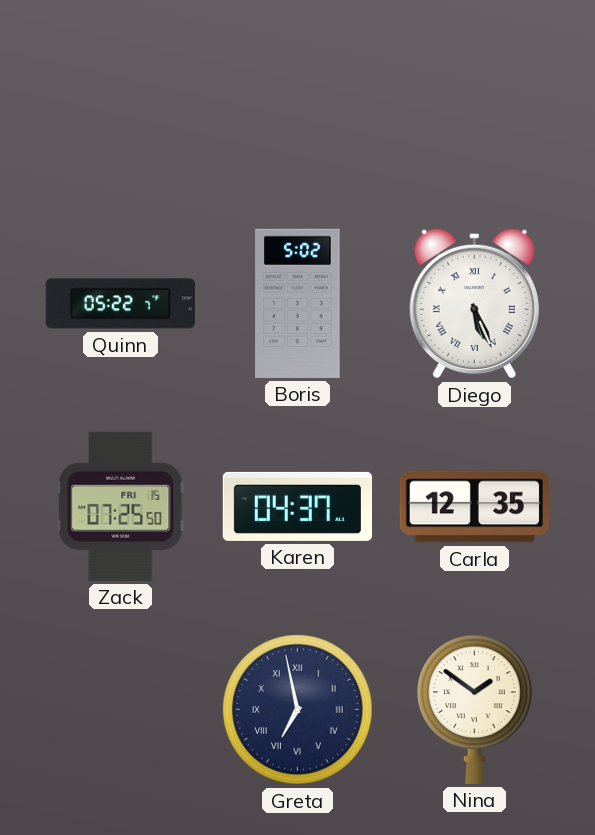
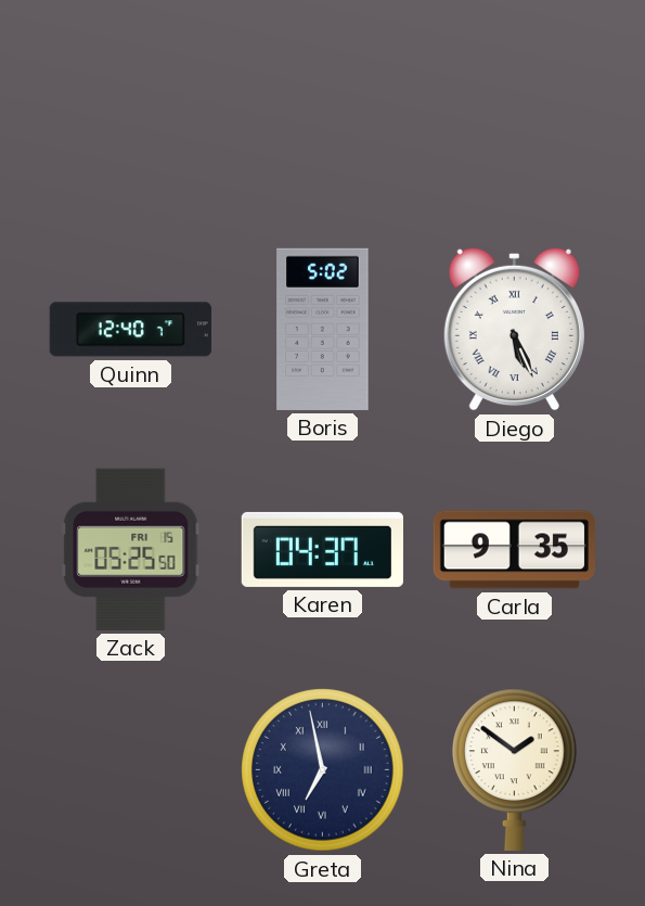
Quinn: 05:22 -> 12:40
Zack: 07:25 -> 05:25
Carla: 12:35 -> 9:35
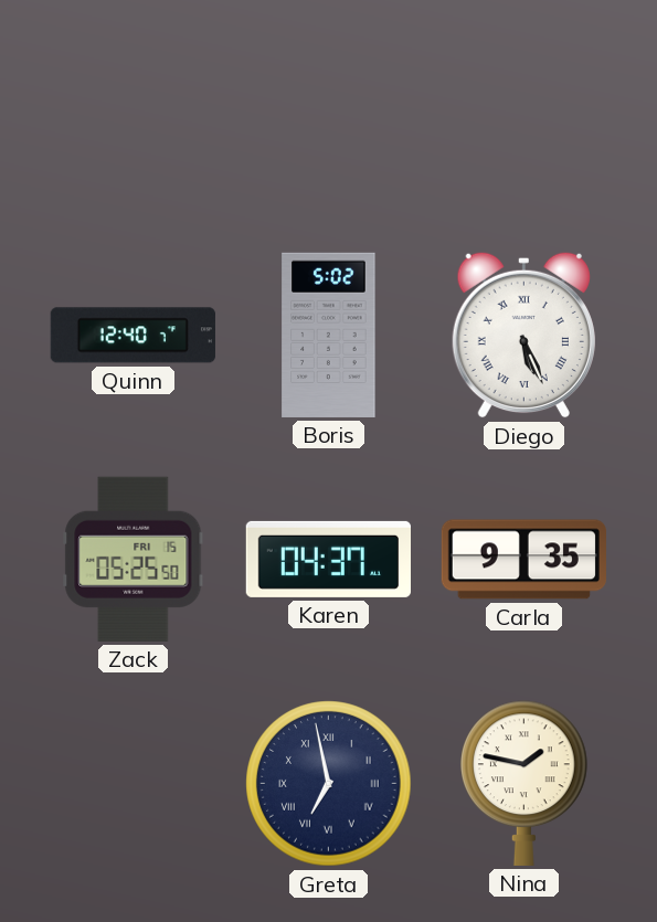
Nina: 1:51 -> 1:47
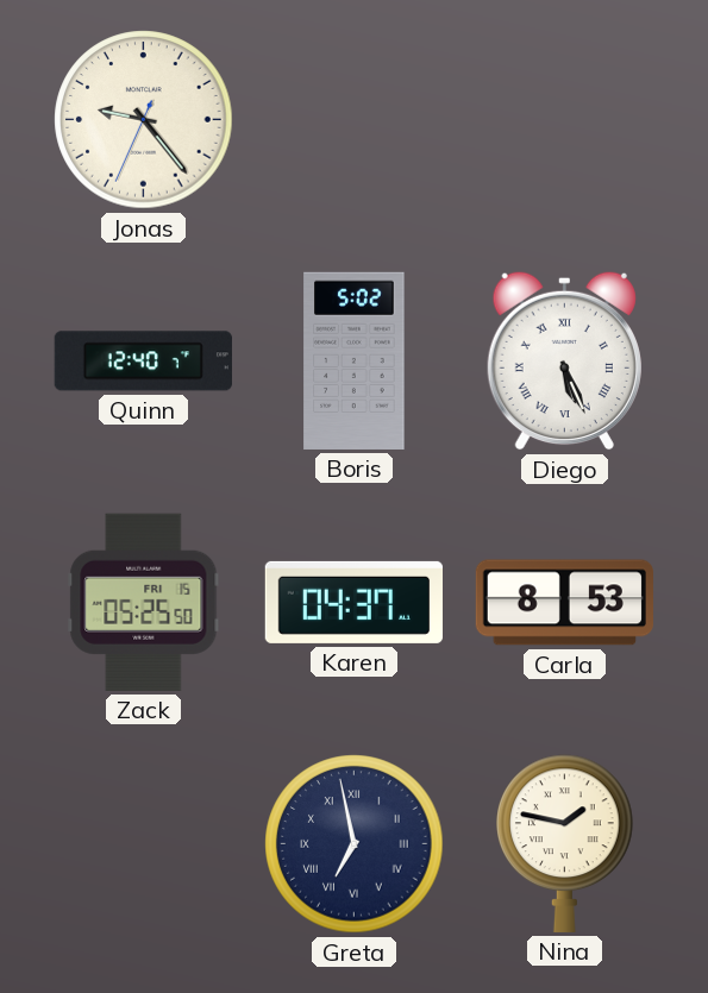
Jonas: none -> 9:23
Carla: 9:35 -> 8:53
